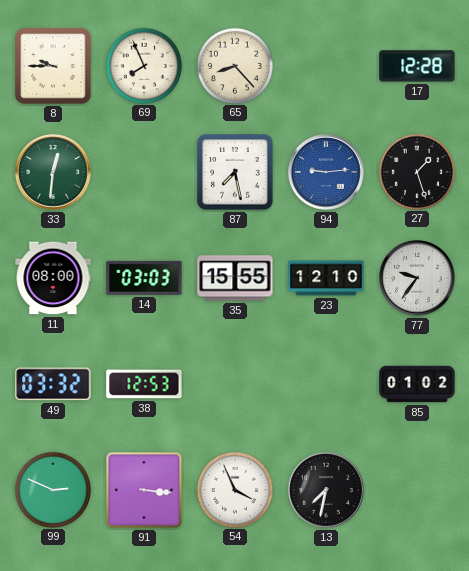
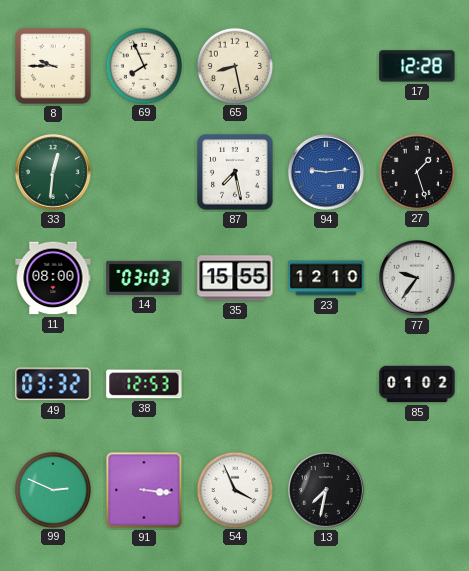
65: 8:23 -> 8:28
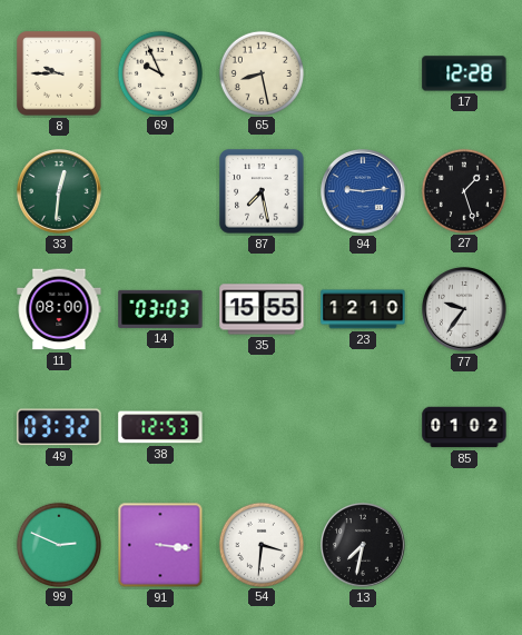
69: 7:56 -> 9:56
54: 3:56 -> 3:31
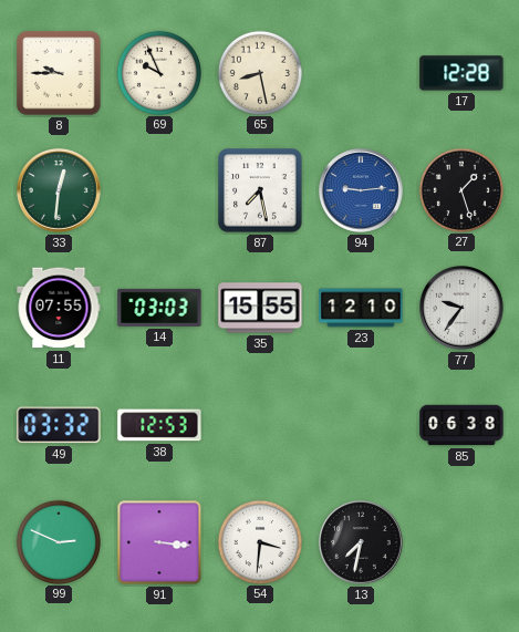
11: 08:00 -> 07:55
85: 01:02 -> 06:38
